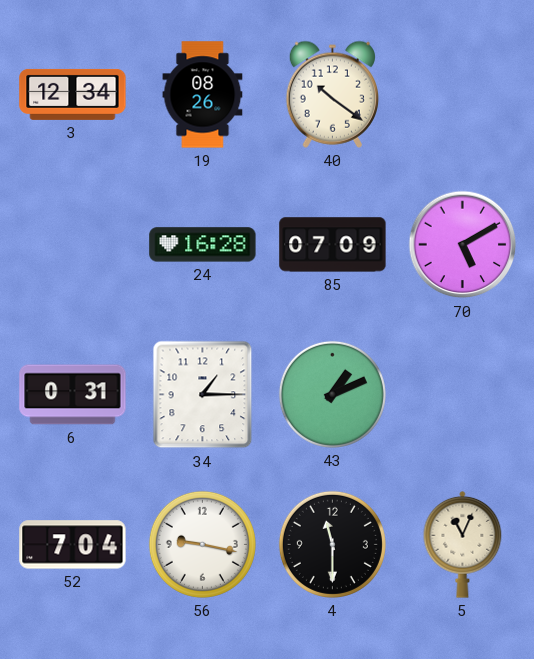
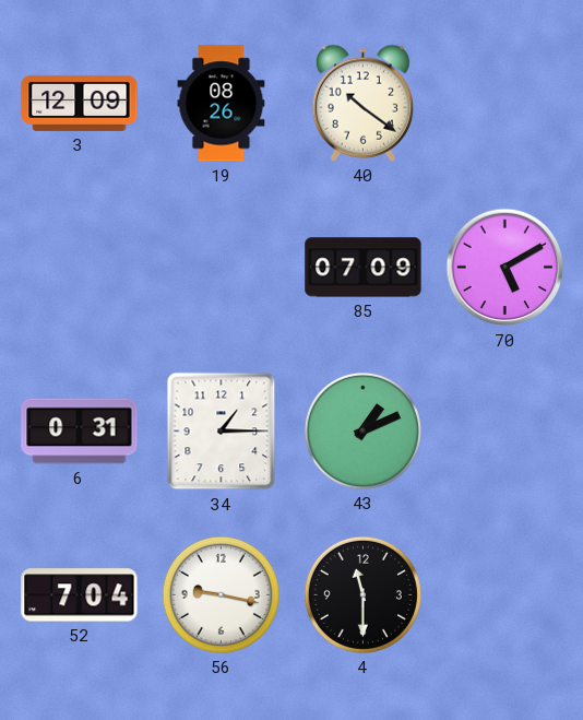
3: 12:34 -> 12:09
24: 16:28 -> none
5: 11:04 -> none
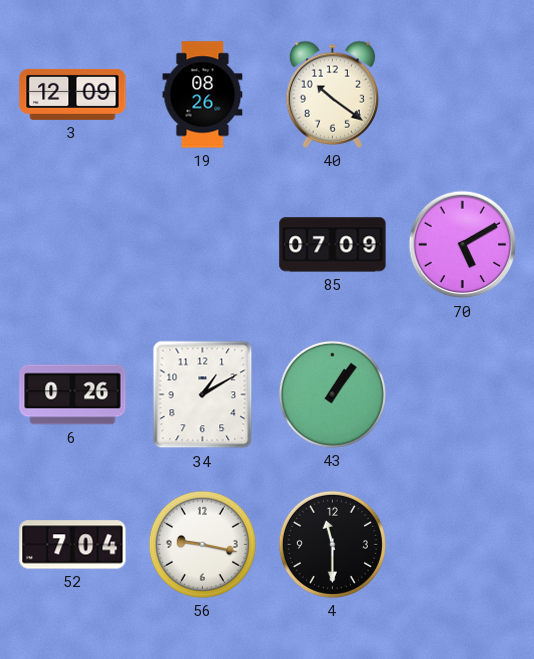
6: 0:31 -> 0:26
34: 1:15 -> 1:10
43: 1:11 -> 1:06
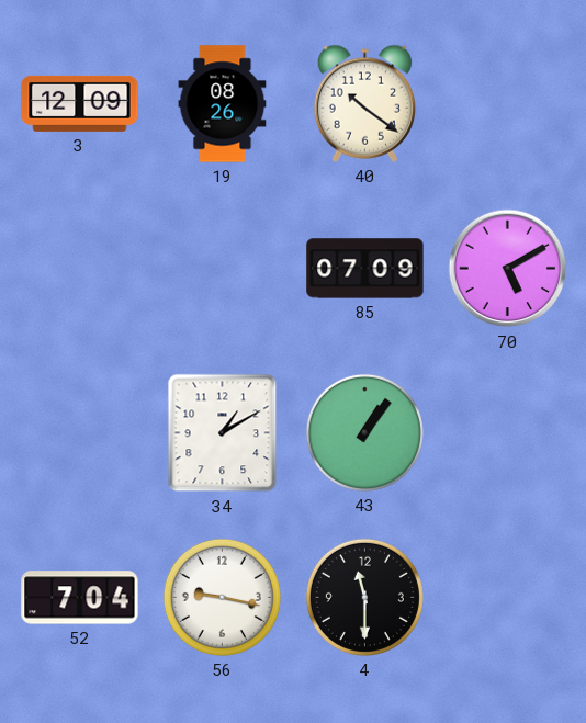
6: 0:26 -> none
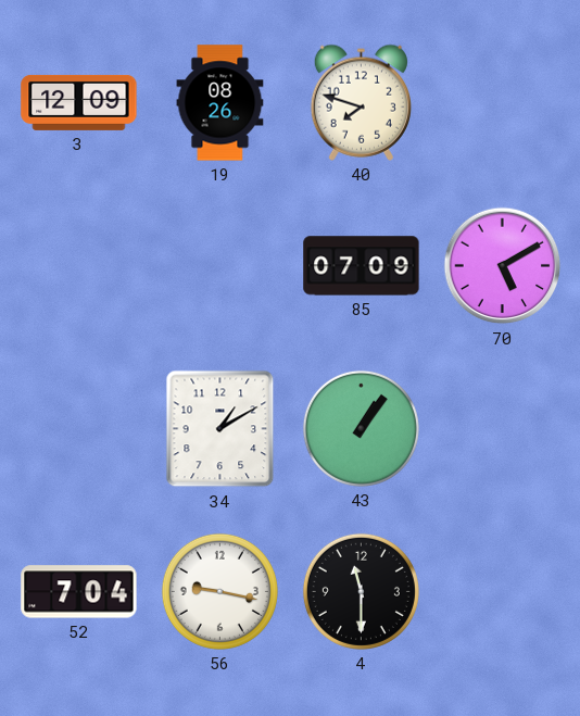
40: 10:21 -> 7:48
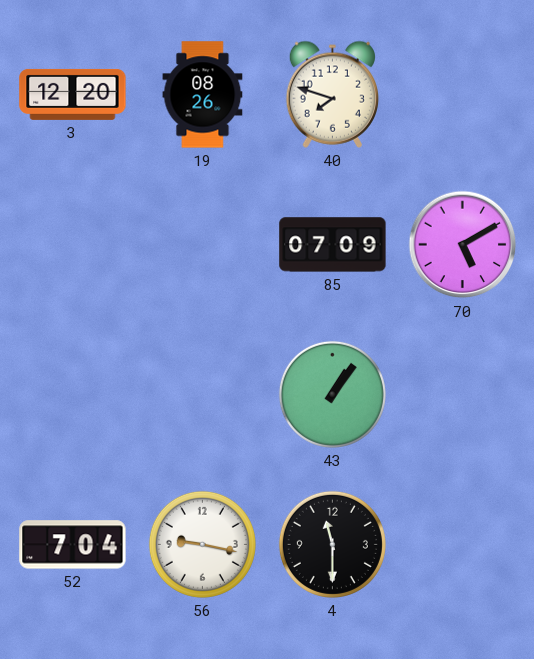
3: 12:09 -> 12:20
34: 1:10 -> none
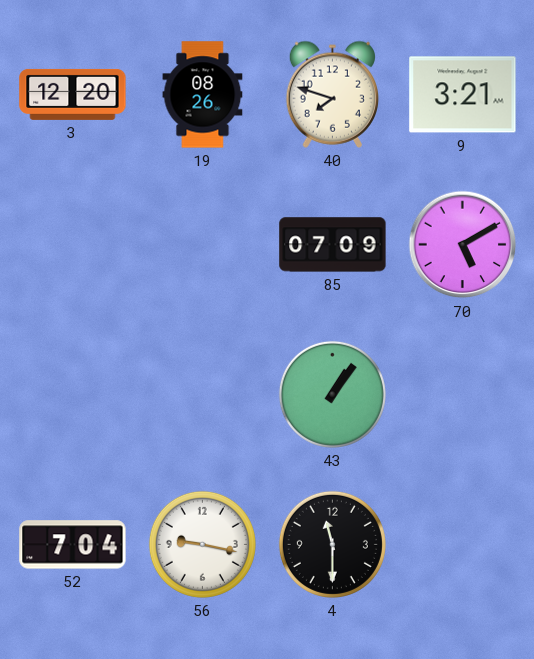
9: none -> 3:21
